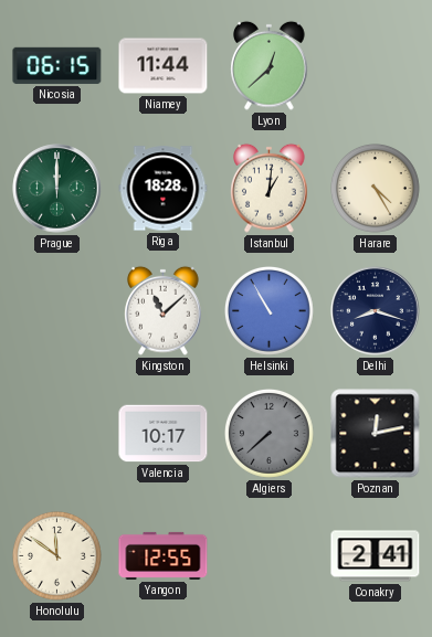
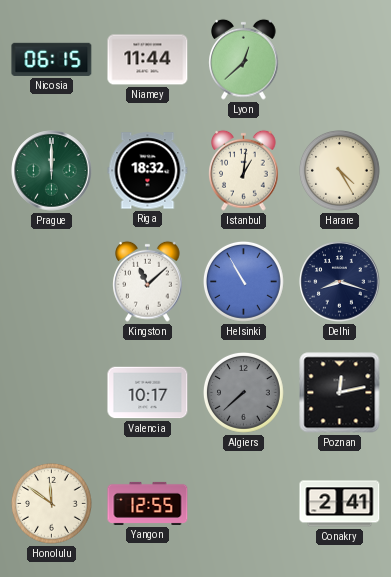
Riga: 18:28 -> 18:32
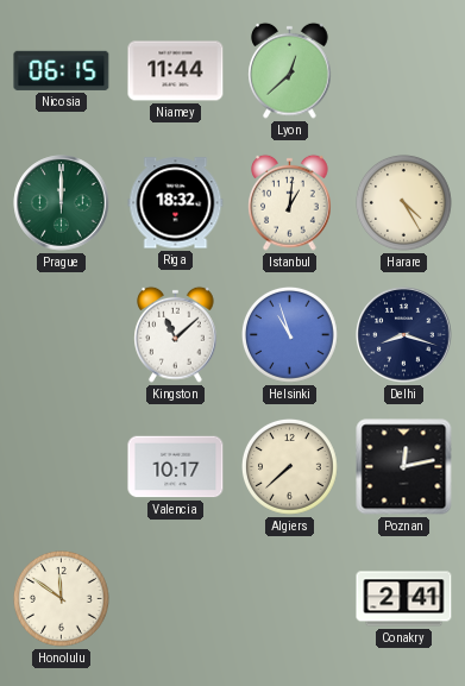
Helsinki: 10:55 -> 10:57
Algiers dial: grey -> cream
Yangon: 12:55 -> none
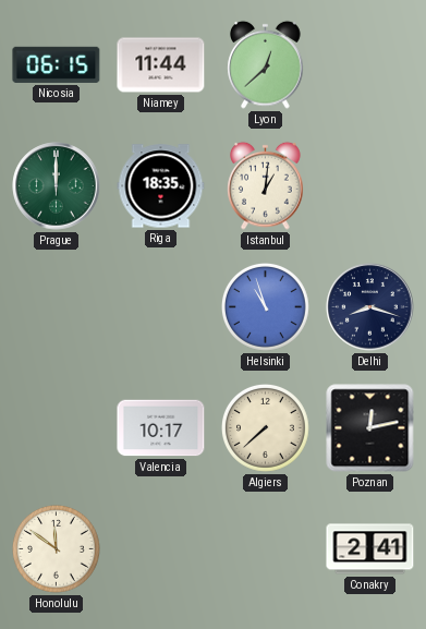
Riga: 18:32 -> 18:35
Harare: 4:25 -> none
Kingston: 11:08 -> none
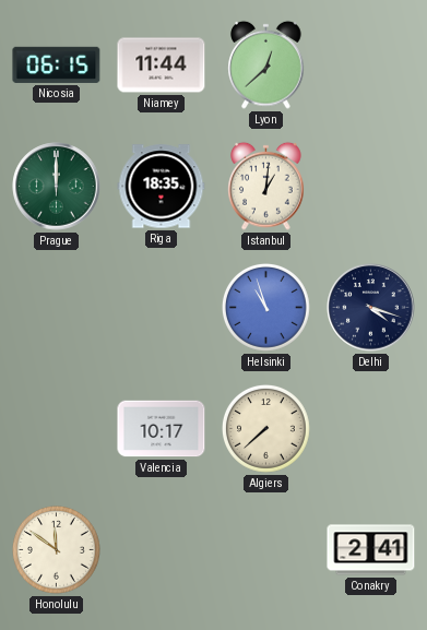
Delhi: 8:18 -> 4:18
Poznan: 12:13 -> none
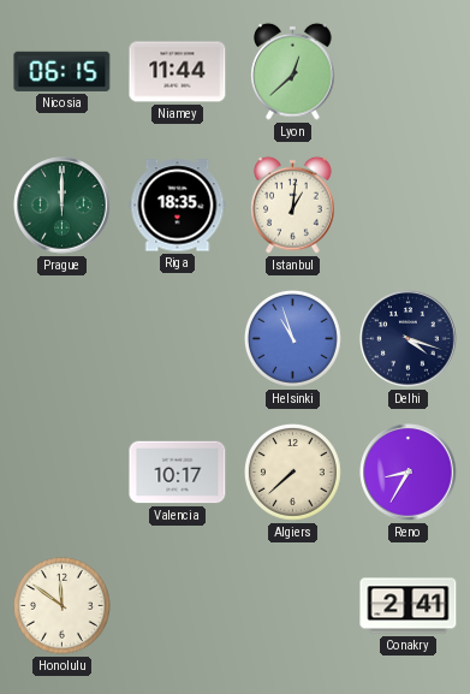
Reno: none -> 8:35
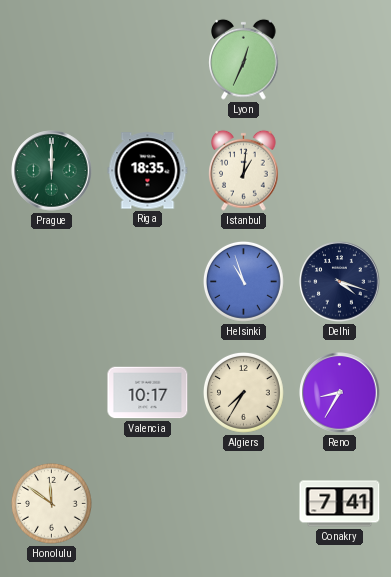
Nicosia: 06:15 -> none
Niamey: 11:44 -> none
Lyon: 12:38 -> 12:34
Algiers: 7:38 -> 7:35
Conakry: 2:41 -> 7:41
